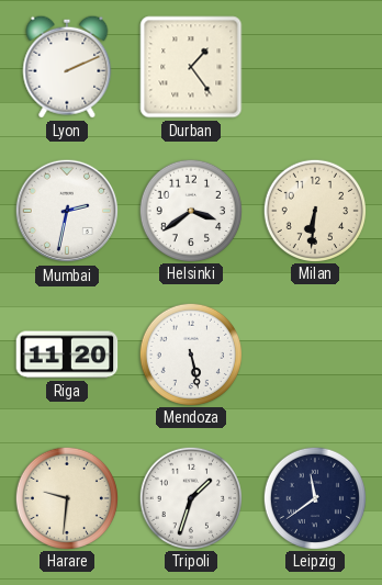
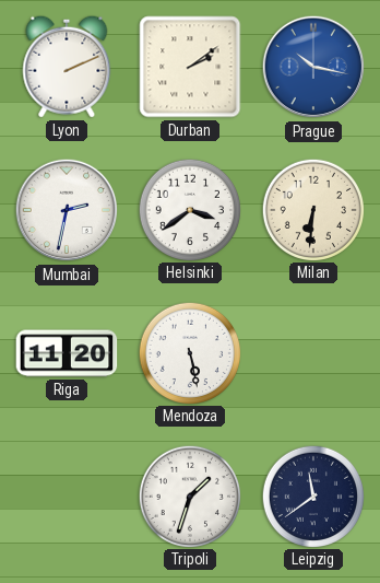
Durban: 1:24 -> 2:09
Prague: none -> 10:17
Harare: 9:31 -> none
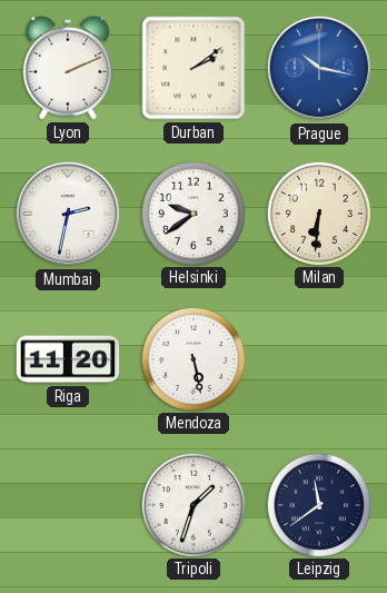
Helsinki: 3:39 -> 9:39
